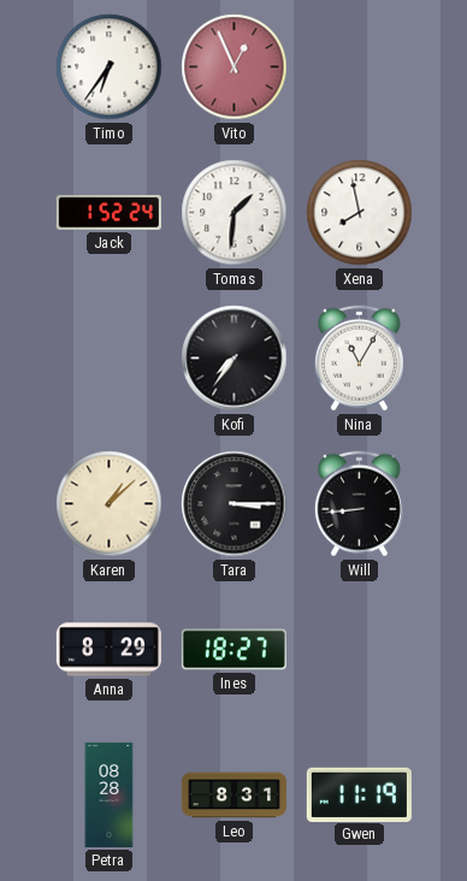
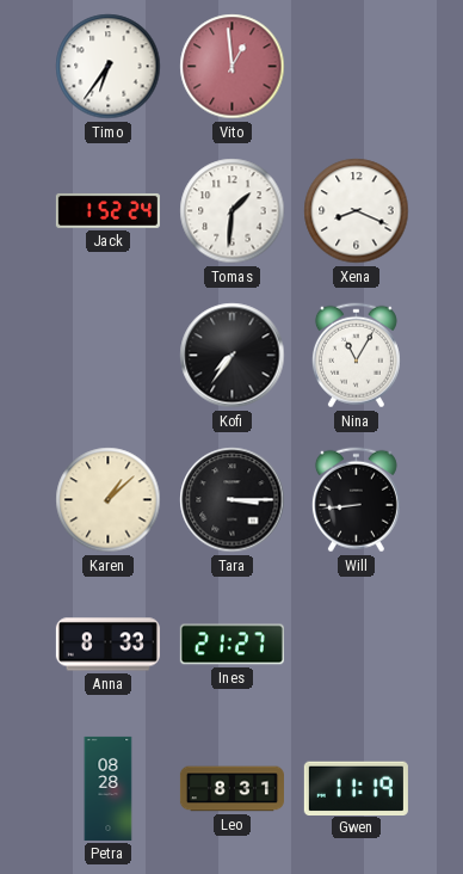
Vito: 12:56 -> 12:59
Xena: 7:58 -> 8:19
Anna: 8:29 -> 8:33
Ines: 18:27 -> 21:27
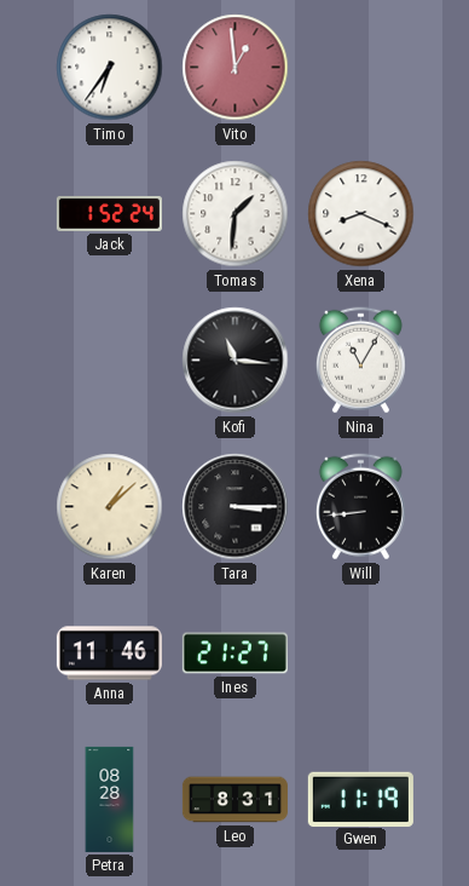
Kofi: 7:36 -> 11:16
Anna: 8:33 -> 11:46
